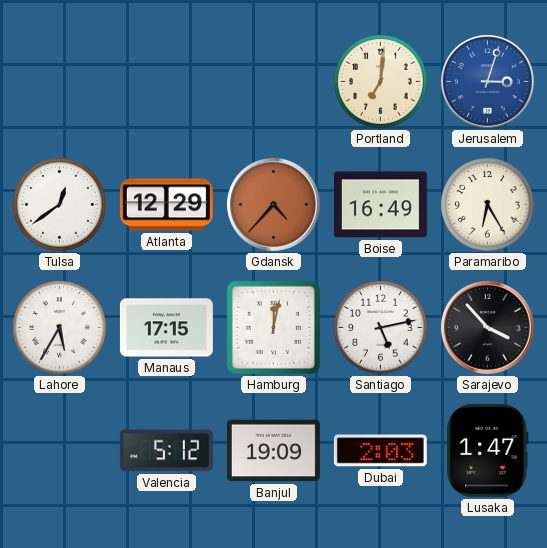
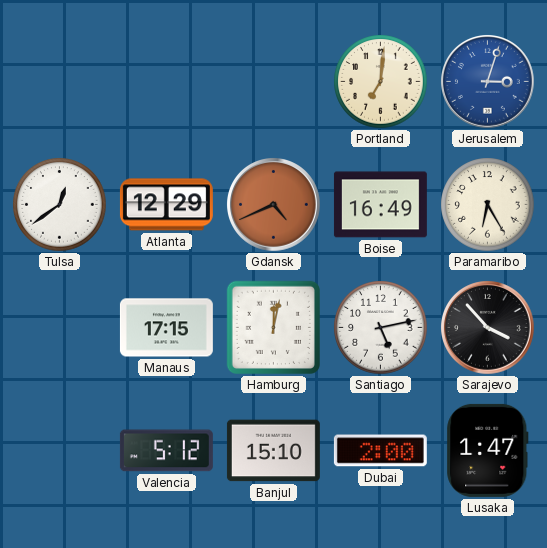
Gdansk: 4:37 -> 4:41
Lahore: 5:35 -> none
Banjul: 19:09 -> 15:10
Dubai: 2:03 -> 2:00
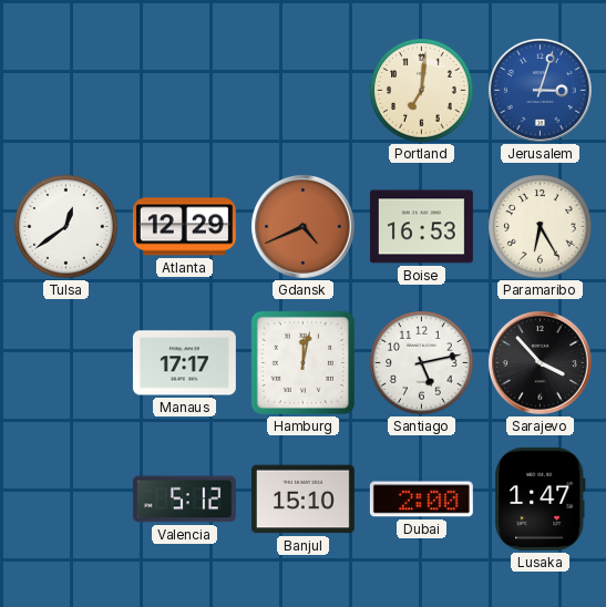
Boise: 16:49 -> 16:53
Manaus: 17:15 -> 17:17
